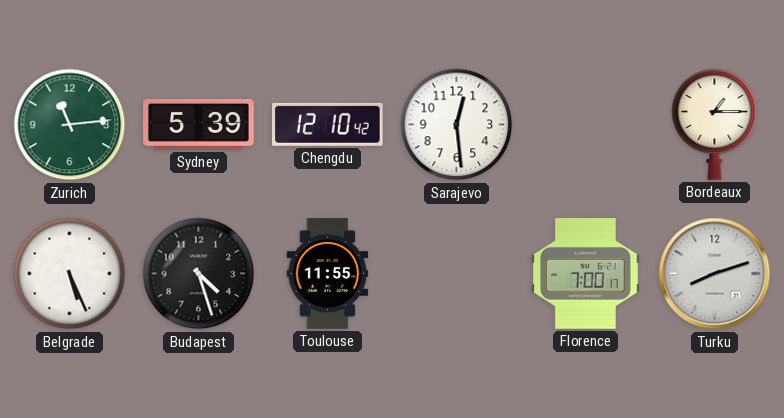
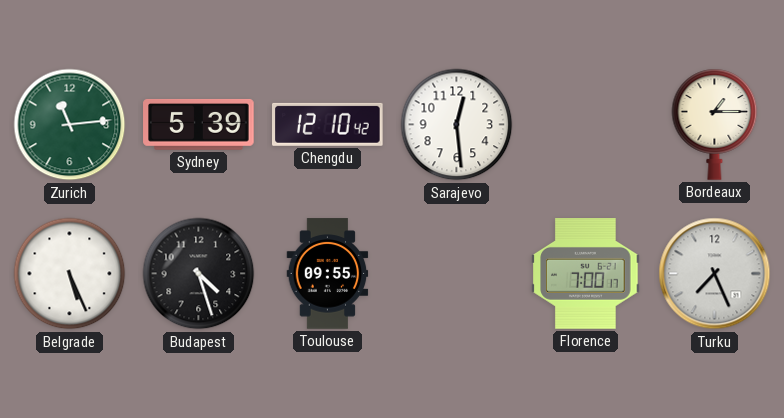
Toulouse: 11:55 -> 09:55
Turku: 8:12 -> 7:26
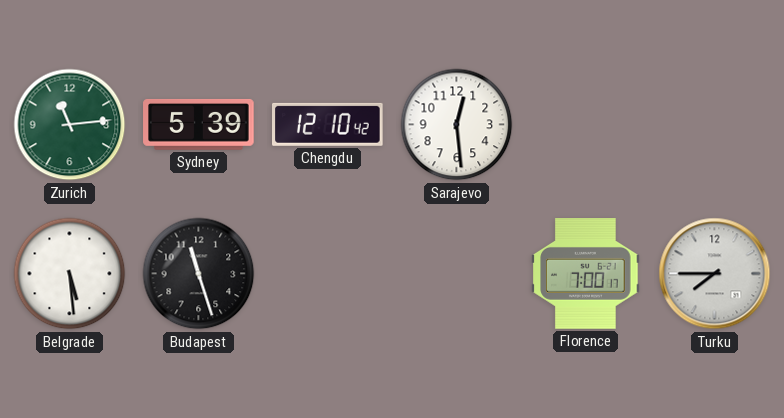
Bordeaux: 1:15 -> none
Belgrade: 5:26 -> 5:29
Budapest: 4:27 -> 11:27
Toulouse: 09:55 -> none
Turku: 7:26 -> 7:45
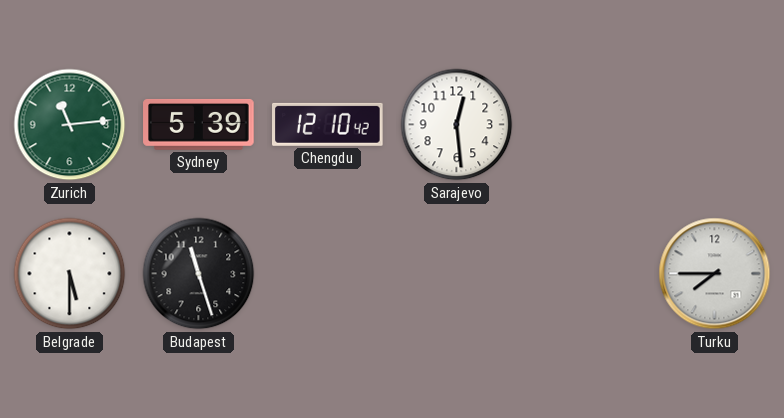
Belgrade: 5:29 -> 5:30
Florence: 7:00 -> none
